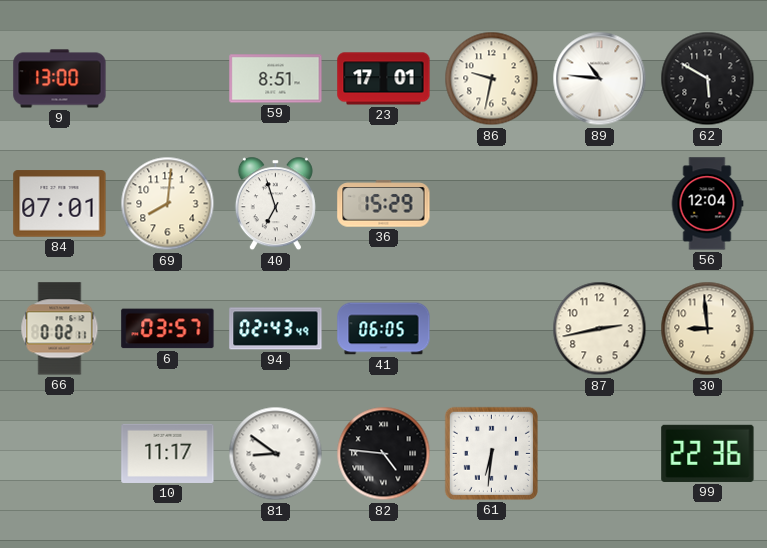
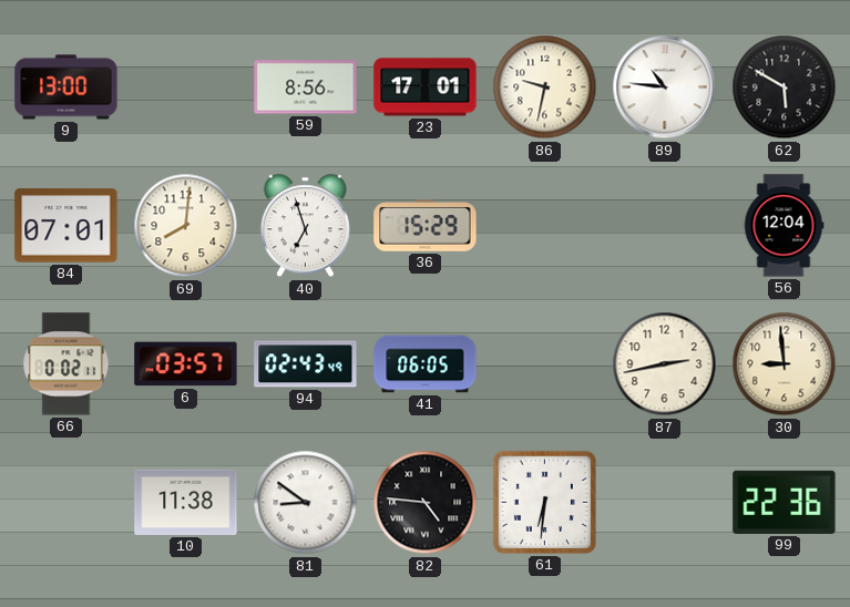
59: 8:51 -> 8:56
10: 11:17 -> 11:38
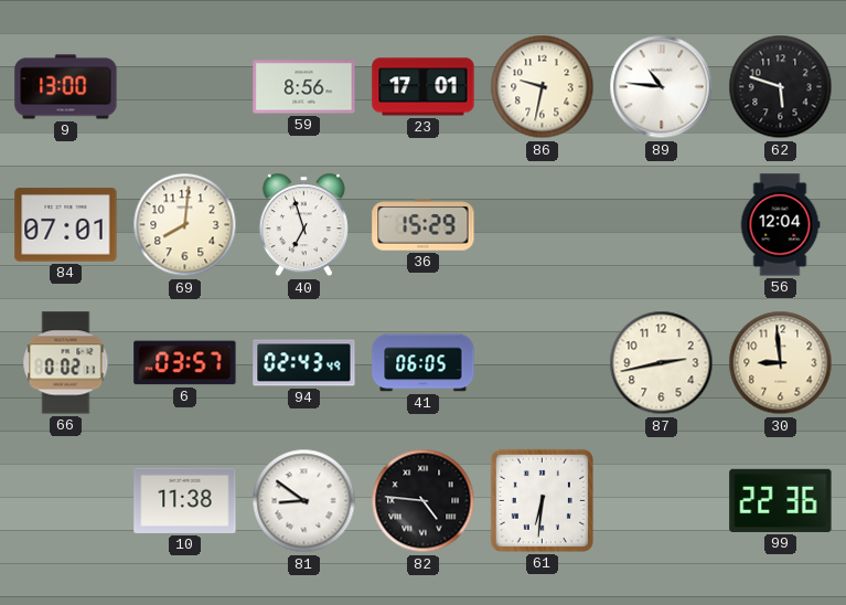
62: 5:50 -> 5:48
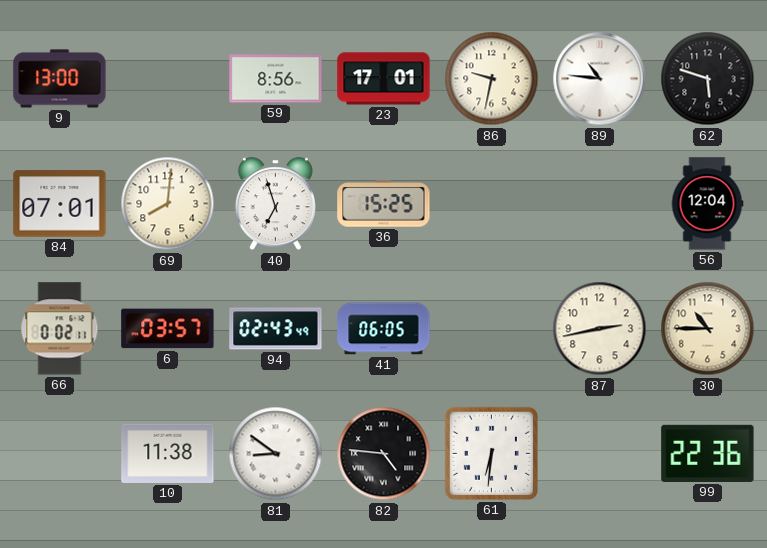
36: 15:29 -> 15:25
30: 8:59 -> 10:45
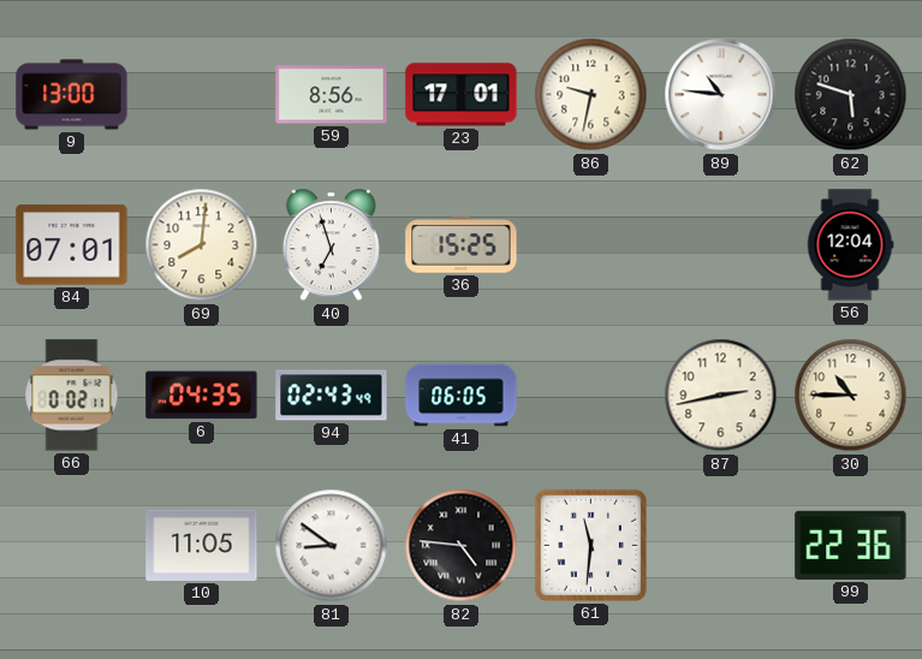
6: 03:57 -> 04:35
10: 11:38 -> 11:05
61: 6:31 -> 11:31
